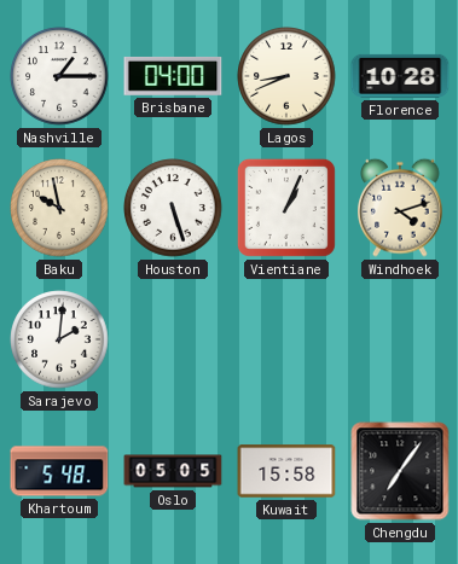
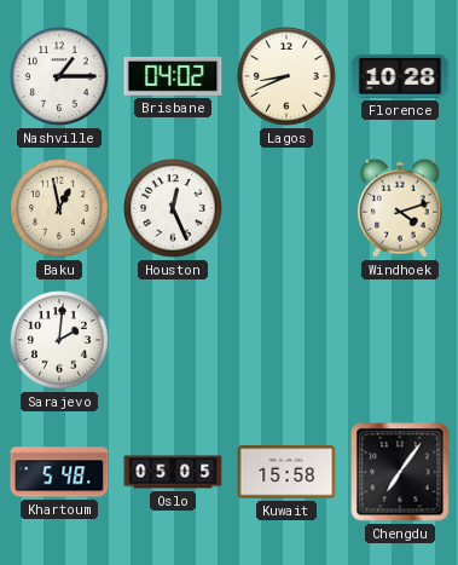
Brisbane: 04:00 -> 04:02
Baku: 9:58 -> 12:58
Houston: 5:27 -> 12:26
Vientiane: 1:04 -> none
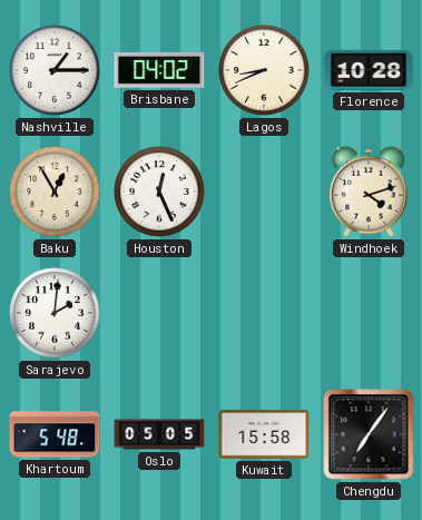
Baku: 12:58 -> 12:55
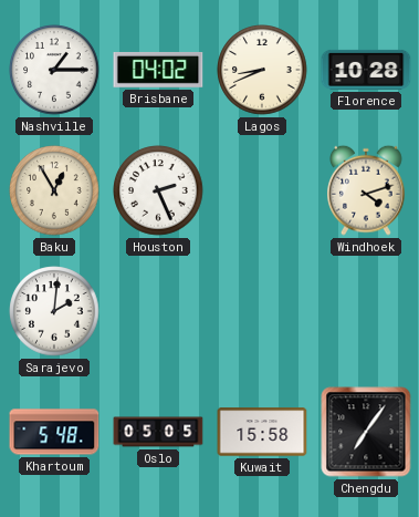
Houston: 12:26 -> 2:26
